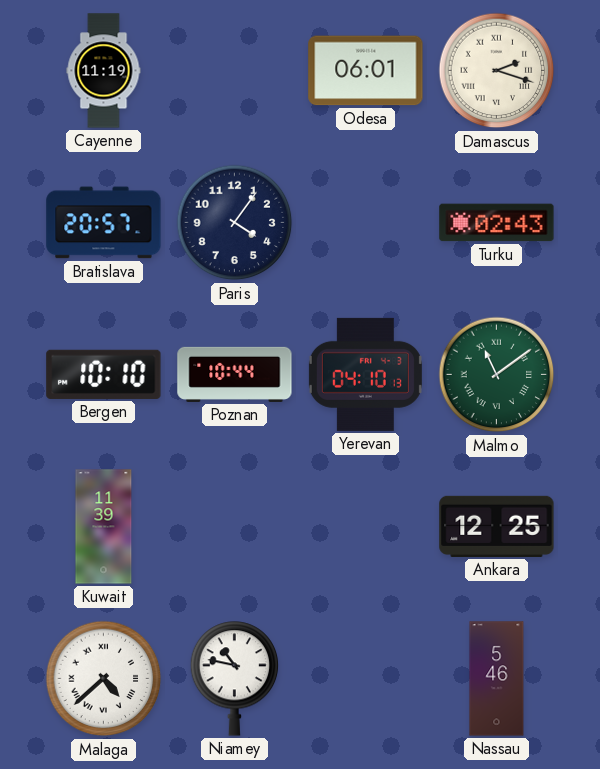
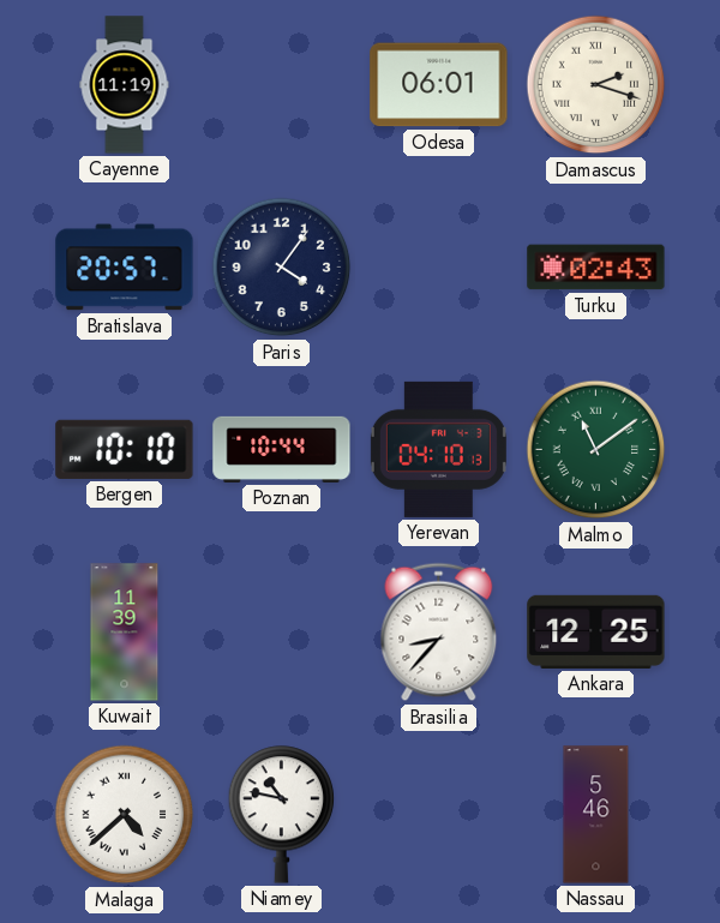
Brasilia: none -> 8:37
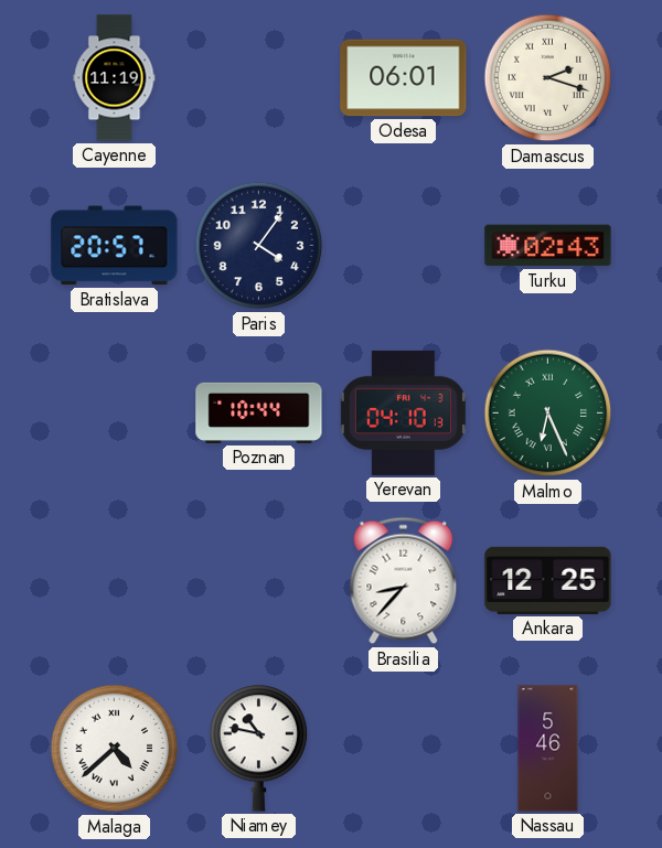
Bergen: 10:10 -> none
Malmo: 11:09 -> 6:26
Kuwait: 11:39 -> none
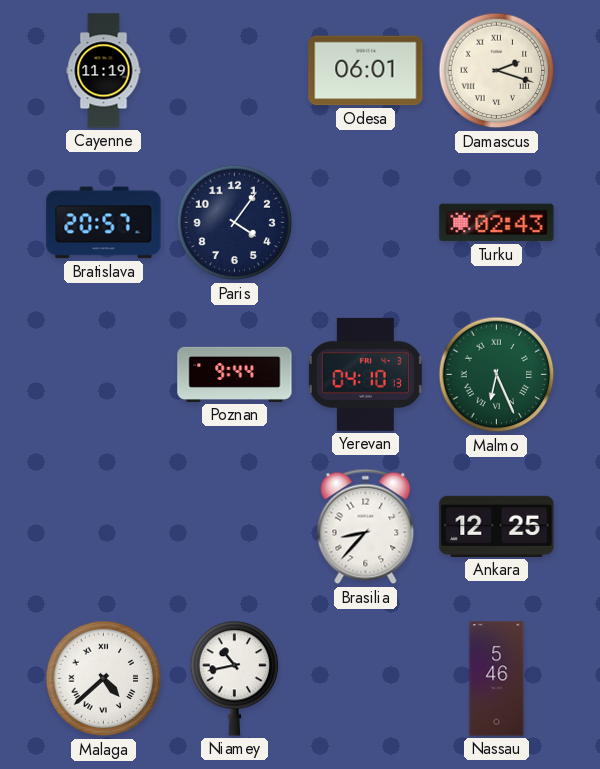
Poznan: 10:44 -> 9:44
Niamey: 10:47 -> 10:43
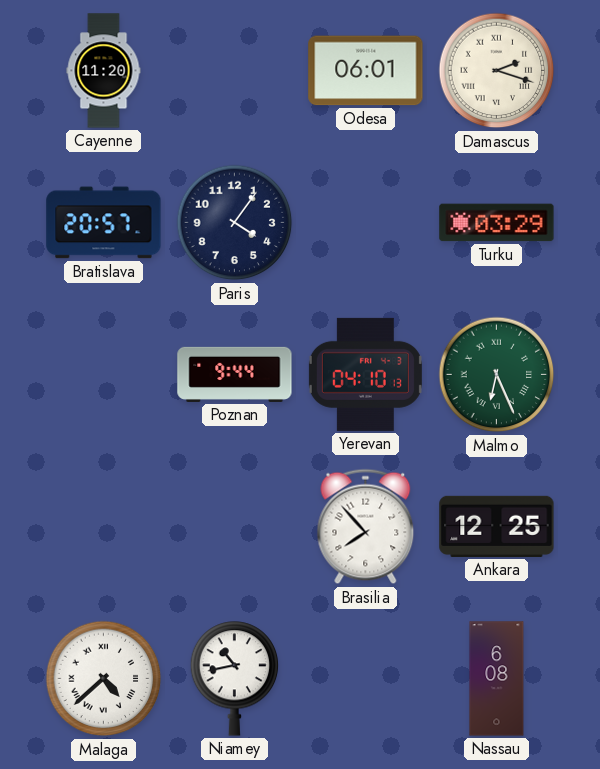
Cayenne: 11:19 -> 11:20
Turku: 02:43 -> 03:29
Brasilia: 8:37 -> 7:53
Nassau: 5:46 -> 6:08
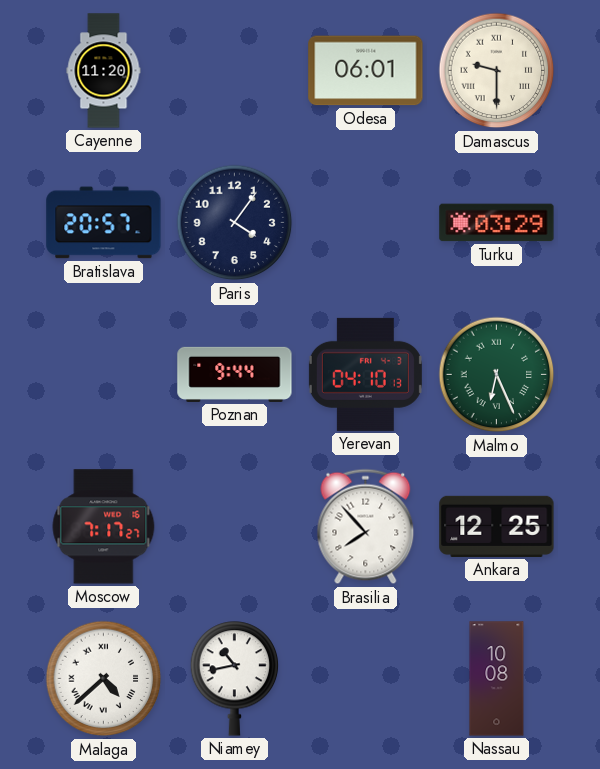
Damascus: 2:18 -> 9:30
Moscow: none -> 7:17
Nassau: 6:08 -> 10:08
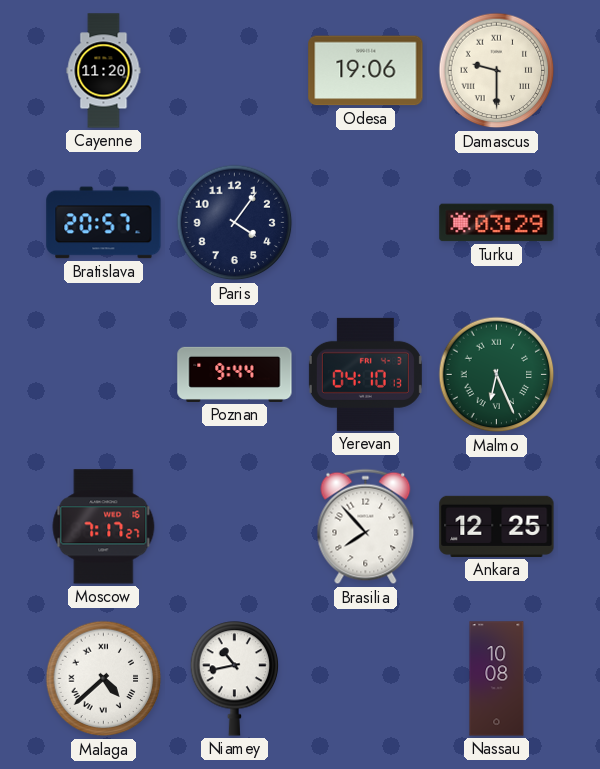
Odesa: 06:01 -> 19:06
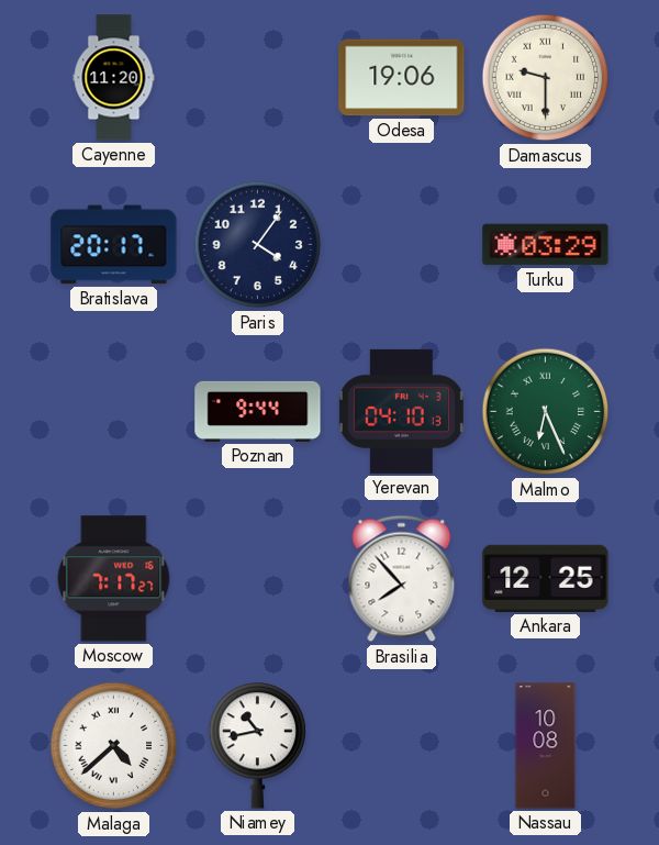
Bratislava: 20:57 -> 20:17
